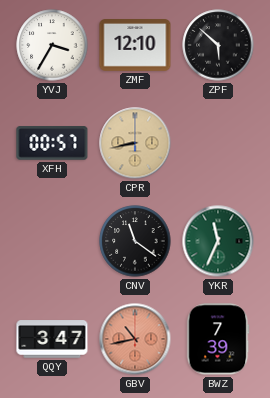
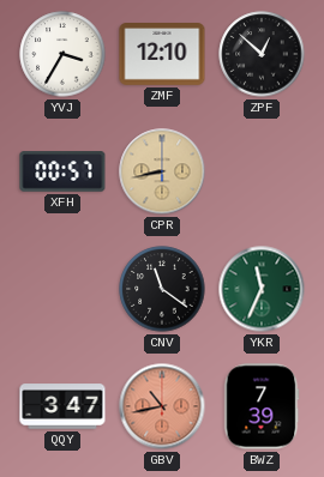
ZPF: 5:52 -> 12:52
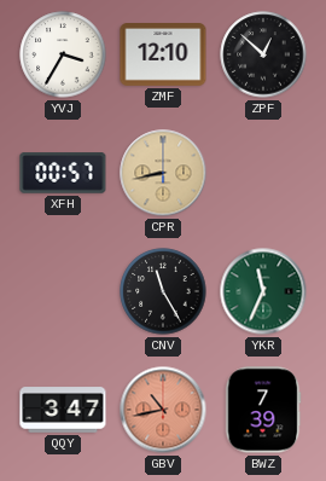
CNV: 11:21 -> 11:25
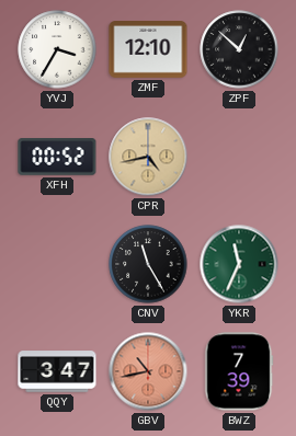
XFH: 00:57 -> 00:52
CPR: 8:43 -> 4:43
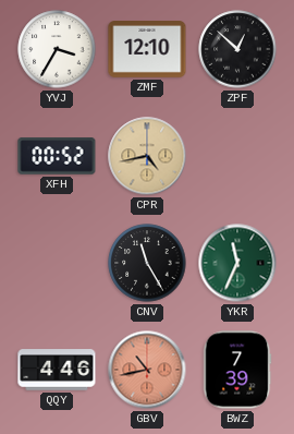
QQY: 3:47 -> 4:46
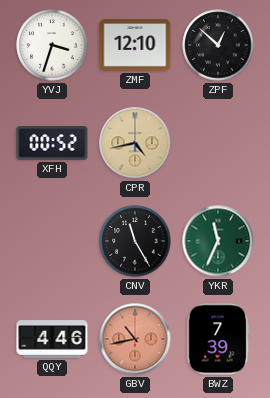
YVJ: 3:35 -> 3:33
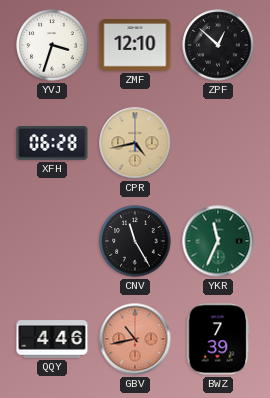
XFH: 00:52 -> 06:28
